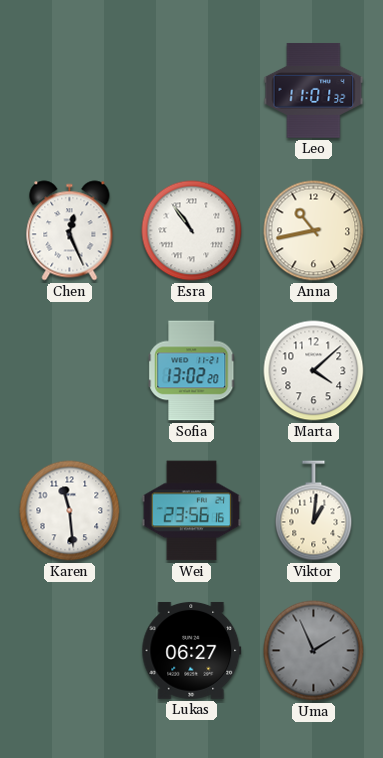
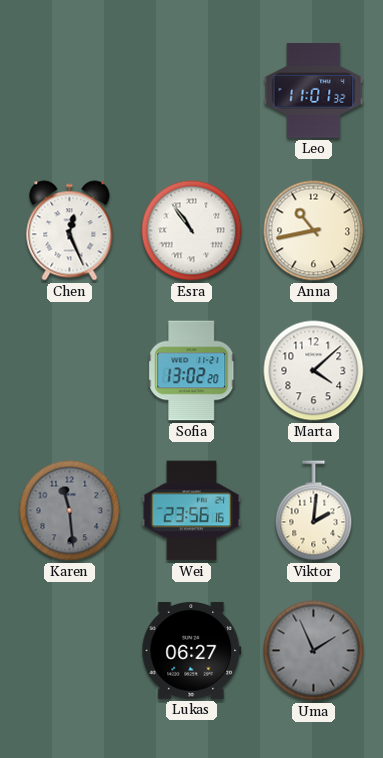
Karen dial: white -> grey
Viktor: 1:01 -> 2:01
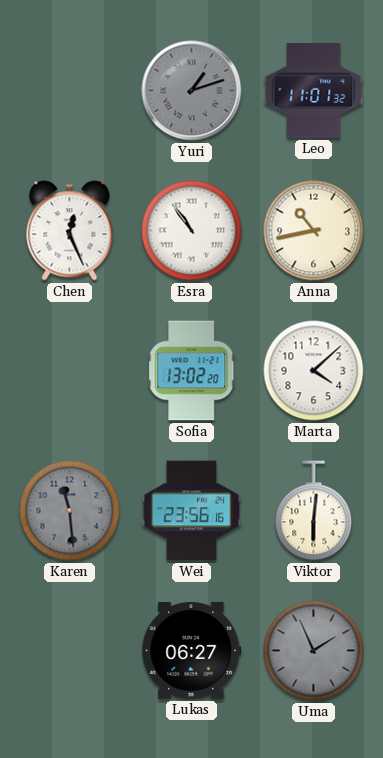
Yuri: none -> 1:12
Viktor: 2:01 -> 6:01
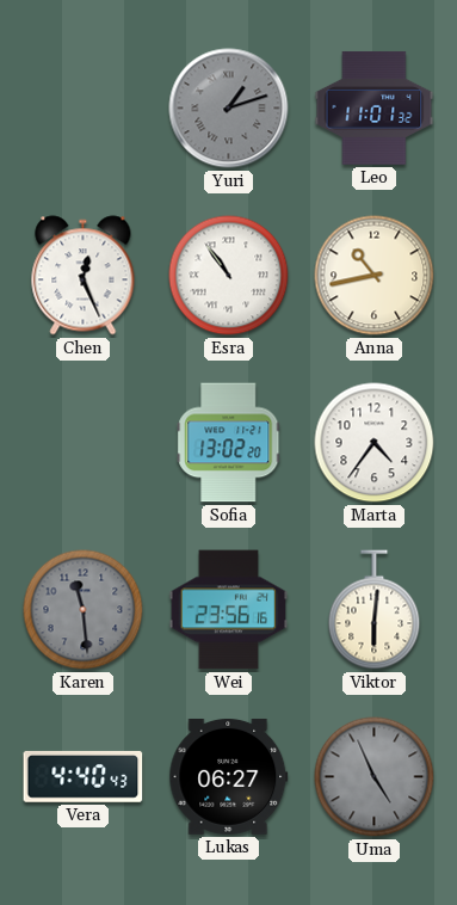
Marta: 4:08 -> 4:36
Vera: none -> 4:40
Uma: 1:56 -> 4:56
